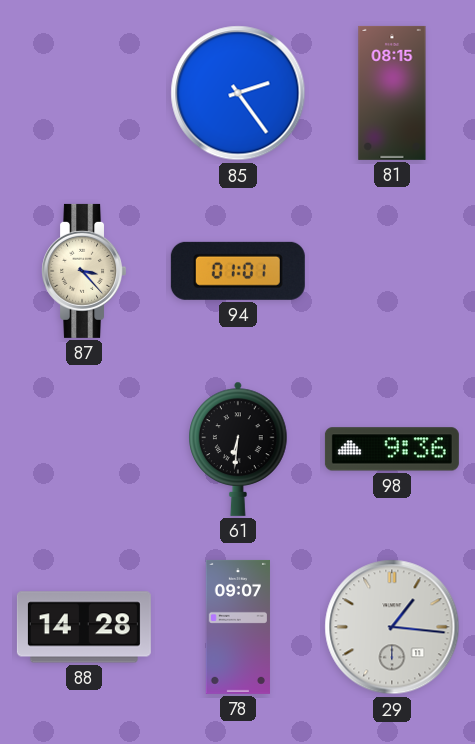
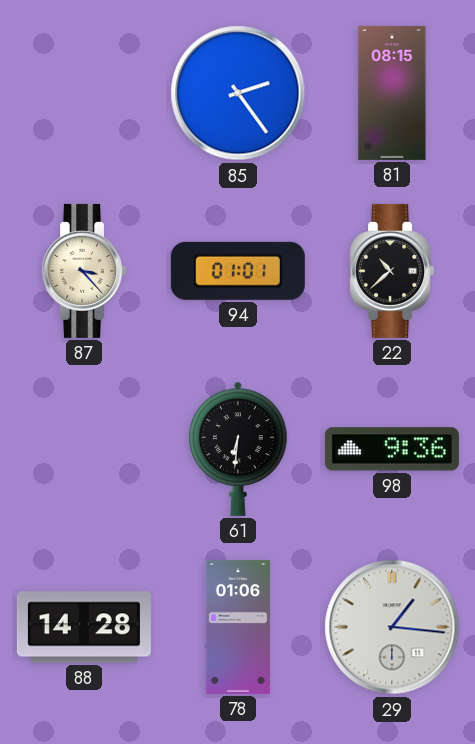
22: none -> 10:38
78: 09:07 -> 01:06
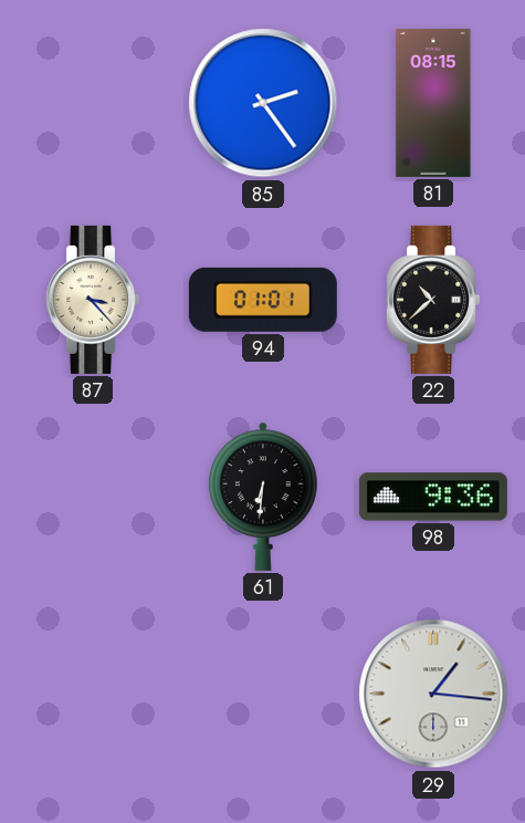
88: 14:28 -> none
78: 01:06 -> none
